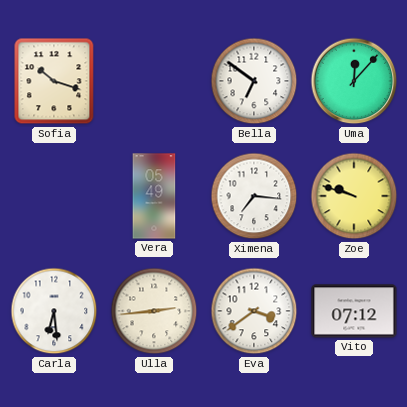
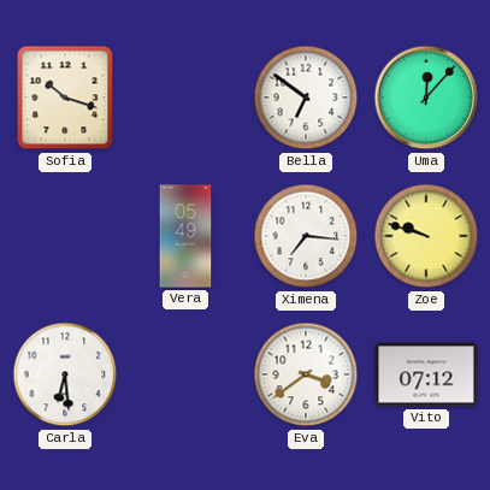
Ulla: 2:44 -> none
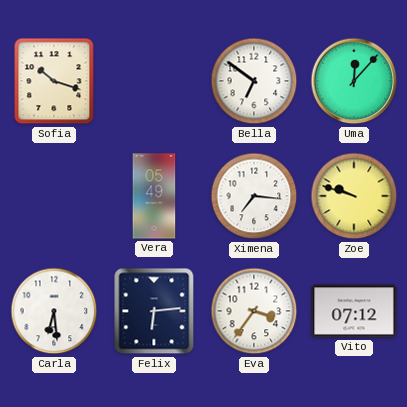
Felix: none -> 6:14
Eva: 3:39 -> 3:36
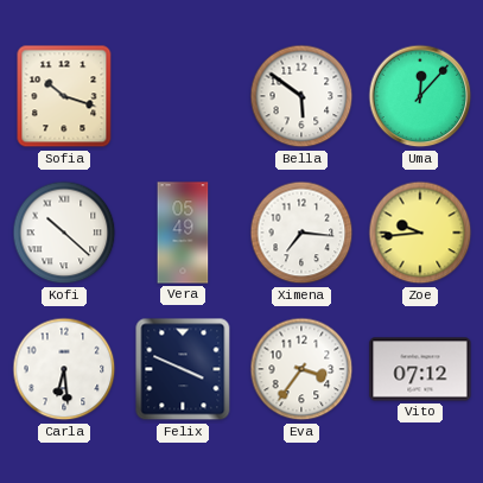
Bella: 6:51 -> 5:51
Kofi: none -> 10:22
Zoe: 9:48 -> 9:44
Felix: 6:14 -> 3:49
